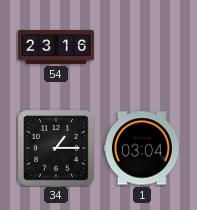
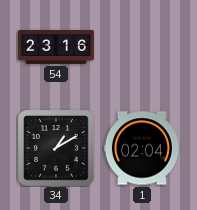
34: 1:15 -> 1:10
1: 03:04 -> 02:04
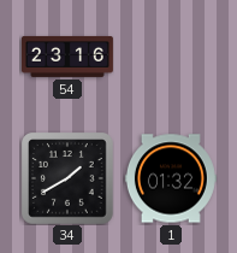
34: 1:10 -> 1:40
1: 02:04 -> 01:32
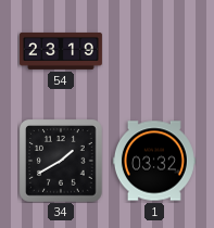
54: 23:16 -> 23:19
1: 01:32 -> 03:32
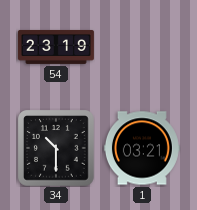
34: 1:40 -> 10:30
1: 03:32 -> 03:21
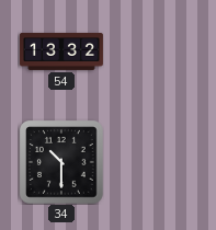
54: 23:19 -> 13:32
1: 03:21 -> none
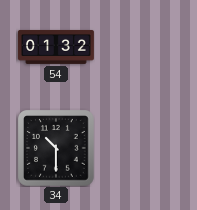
54: 13:32 -> 01:32
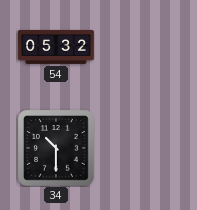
54: 01:32 -> 05:32
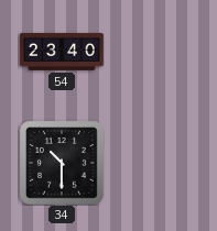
54: 05:32 -> 23:40
